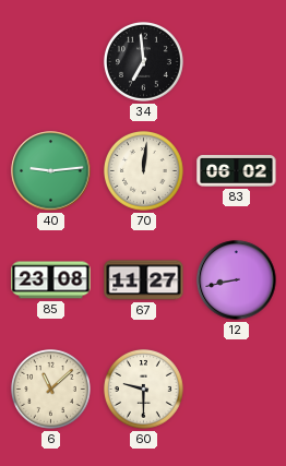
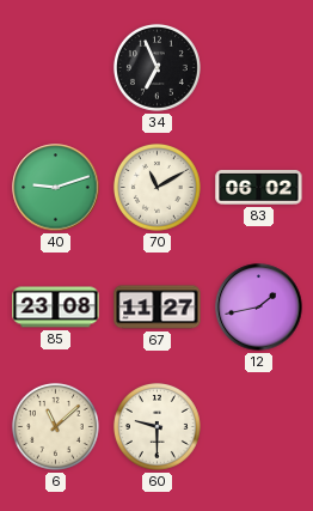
34: 6:59 -> 6:56
40: 9:14 -> 9:12
70: 12:01 -> 11:10
12: 8:43 -> 1:43
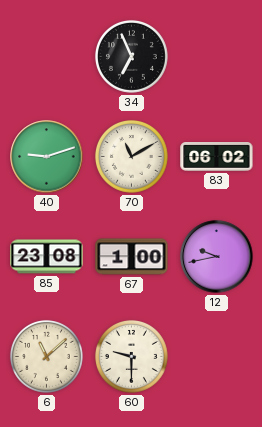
67: 11:27 -> 1:00
12: 1:43 -> 9:43
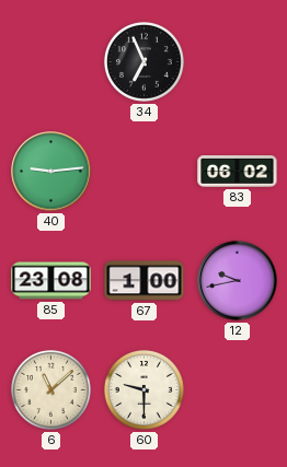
40: 9:12 -> 9:14
70: 11:10 -> none
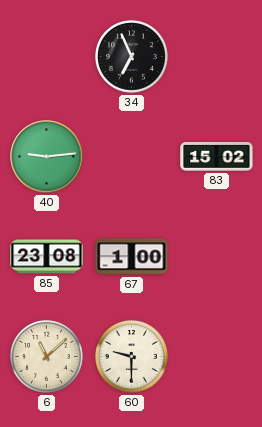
83: 06:02 -> 15:02
12: 9:43 -> none
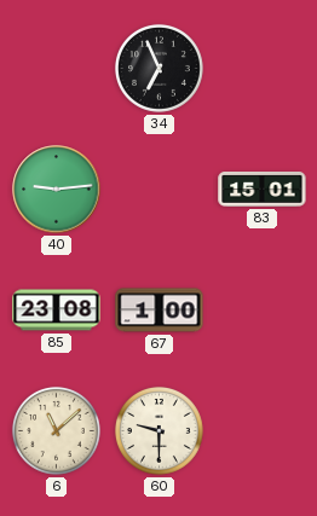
83: 15:02 -> 15:01
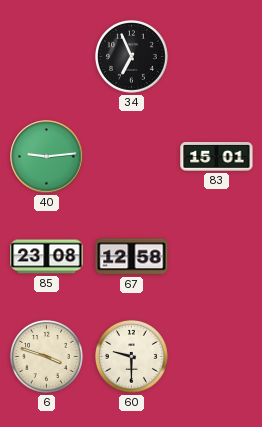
67: 1:00 -> 12:58
6: 11:08 -> 3:48
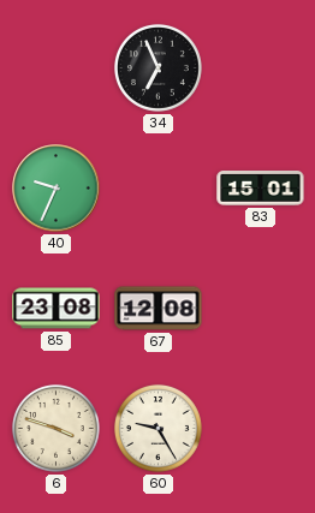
40: 9:14 -> 9:34
67: 12:58 -> 12:08
60: 9:30 -> 9:25
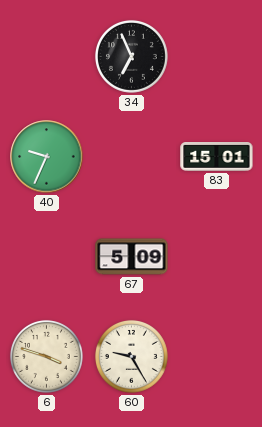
85: 23:08 -> none
67: 12:08 -> 5:09
